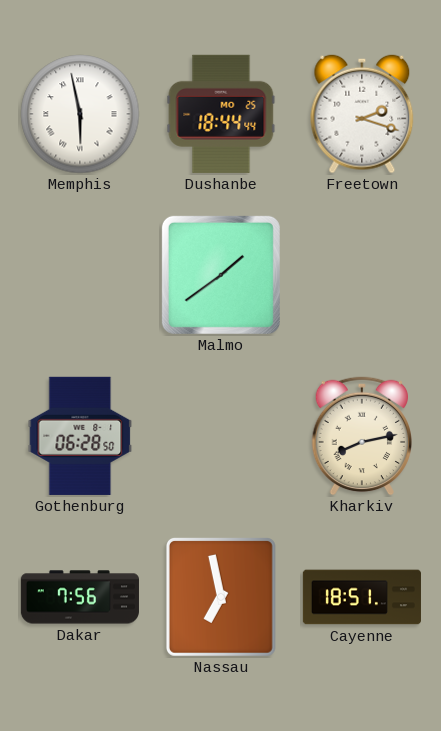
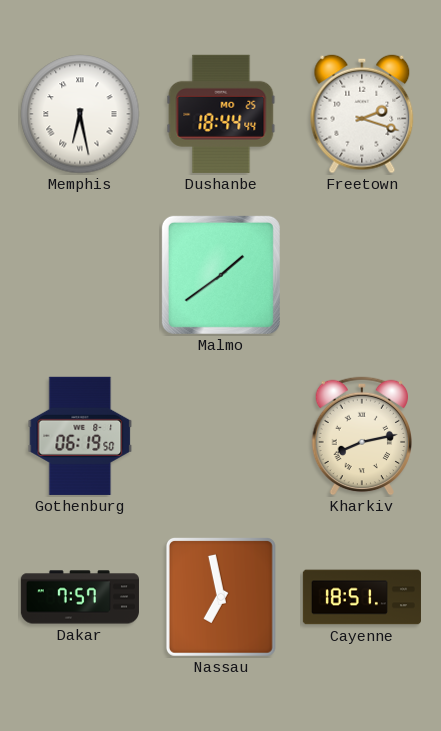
Memphis: 5:58 -> 6:28
Gothenburg: 06:28 -> 06:19
Dakar: 7:56 -> 7:57
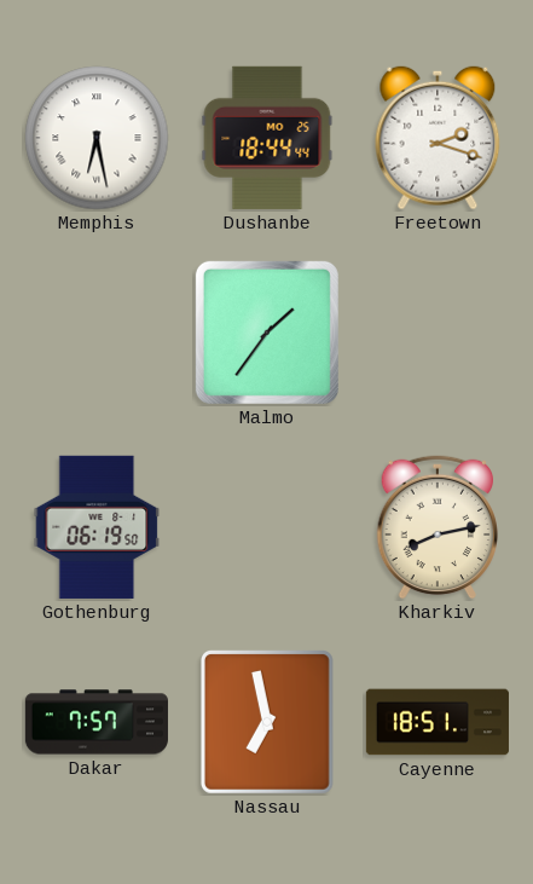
Malmo: 1:39 -> 1:36
